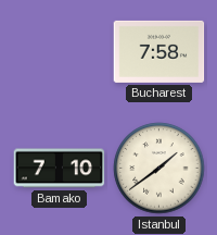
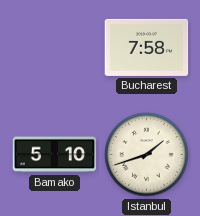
Bamako: 7:10 -> 5:10
Istanbul: 1:39 -> 1:42
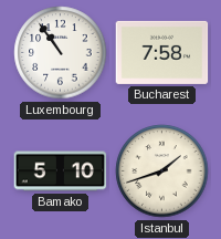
Luxembourg: none -> 10:54
